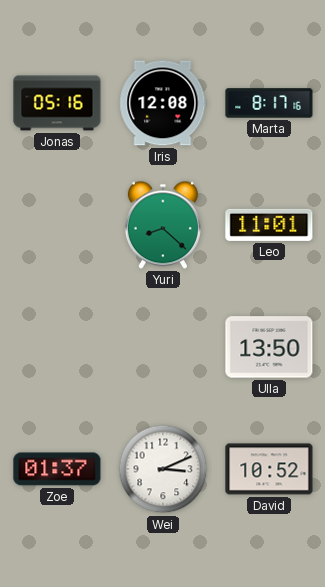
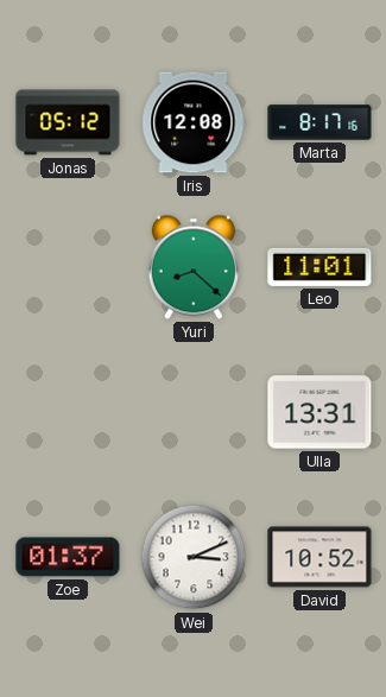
Jonas: 05:16 -> 05:12
Ulla: 13:50 -> 13:31
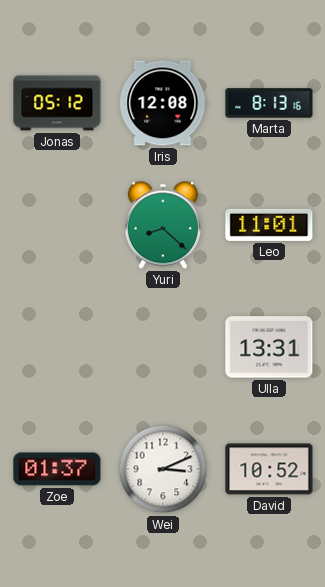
Marta: 8:17 -> 8:13
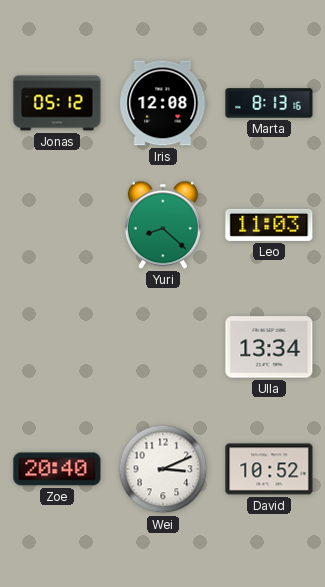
Leo: 11:01 -> 11:03
Ulla: 13:31 -> 13:34
Zoe: 01:37 -> 20:40
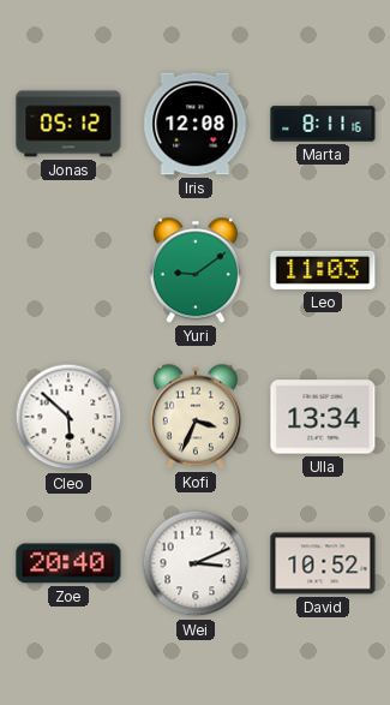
Marta: 8:13 -> 8:11
Yuri: 8:22 -> 9:09
Cleo: none -> 5:52
Kofi: none -> 3:34
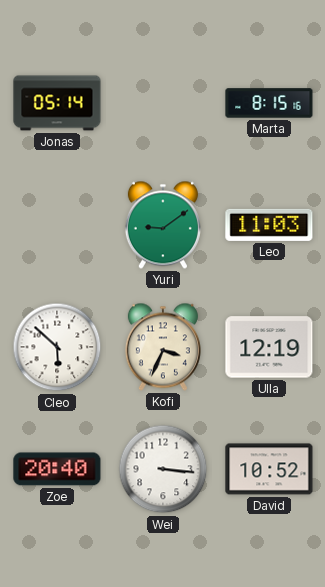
Jonas: 05:12 -> 05:14
Iris: 12:08 -> none
Marta: 8:11 -> 8:15
Ulla: 13:34 -> 12:19
Wei: 3:11 -> 3:16
